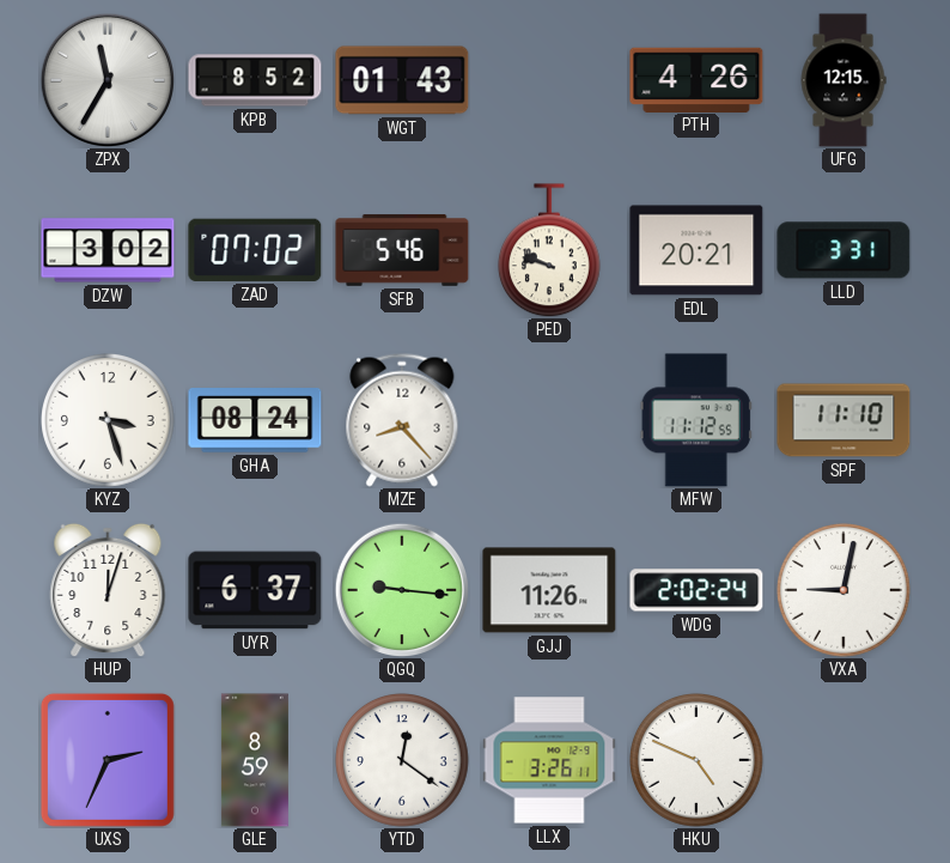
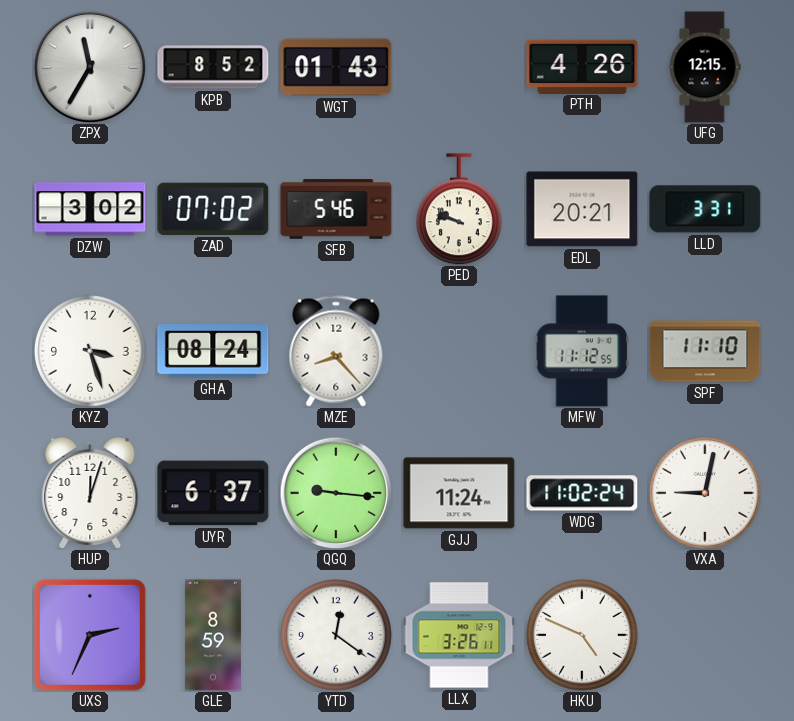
GJJ: 11:26 -> 11:24
WDG: 2:02 -> 11:02
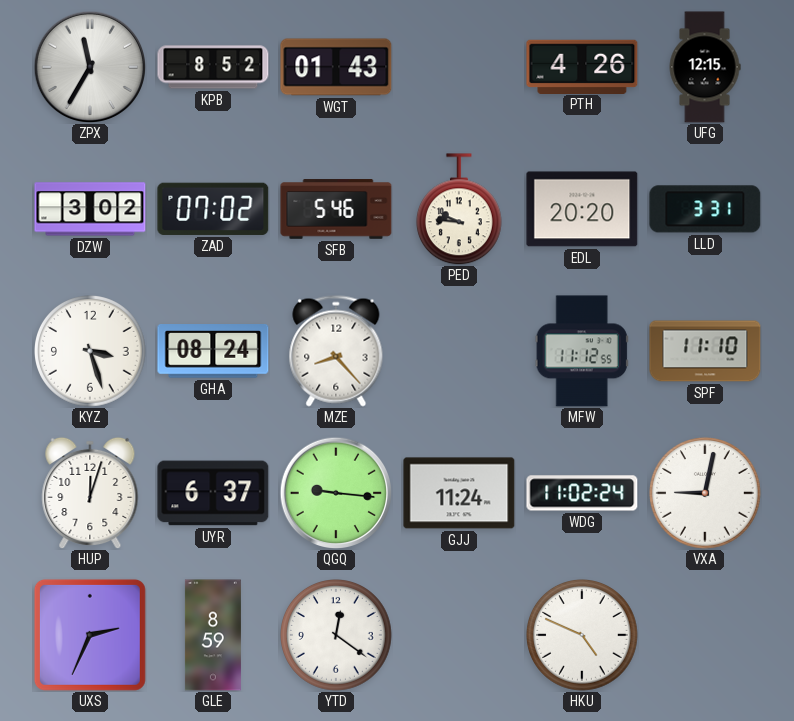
PED: 9:48 -> 9:46
EDL: 20:21 -> 20:20
LLX: 3:26 -> none
